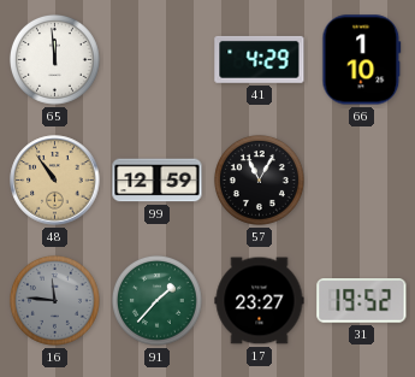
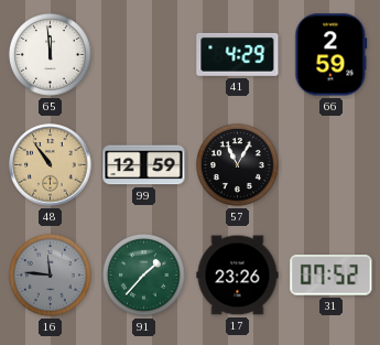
66: 1:10 -> 2:59
17: 23:27 -> 23:26
31: 19:52 -> 07:52
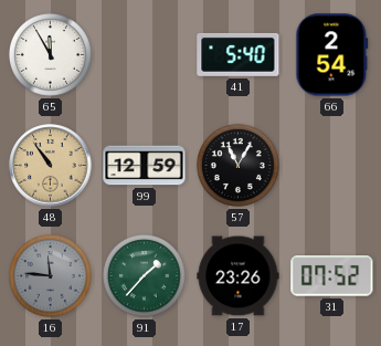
65: 11:59 -> 11:55
41: 4:29 -> 5:40
66: 2:59 -> 2:54
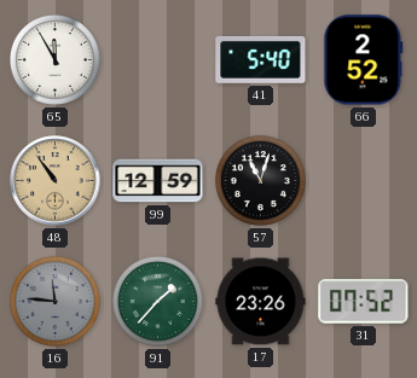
66: 2:54 -> 2:52
57: 11:05 -> 11:03
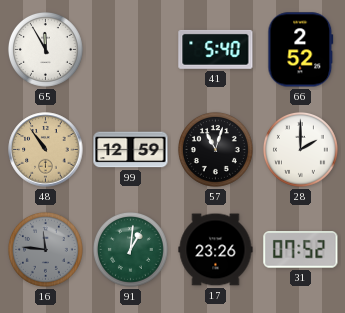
28: none -> 2:00
91: 1:37 -> 1:01
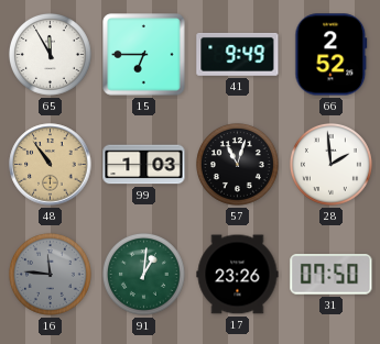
15: none -> 6:45
41: 5:40 -> 9:49
99: 12:59 -> 1:03
28: 2:00 -> 1:59
31: 07:52 -> 07:50
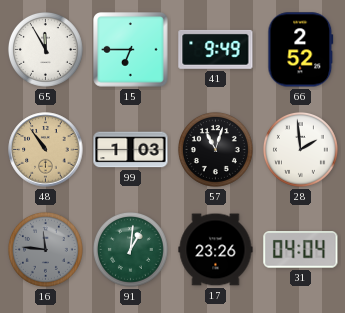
31: 07:50 -> 04:04
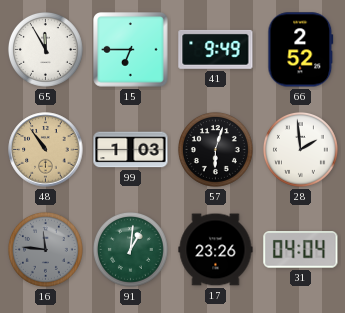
57: 11:03 -> 6:03
